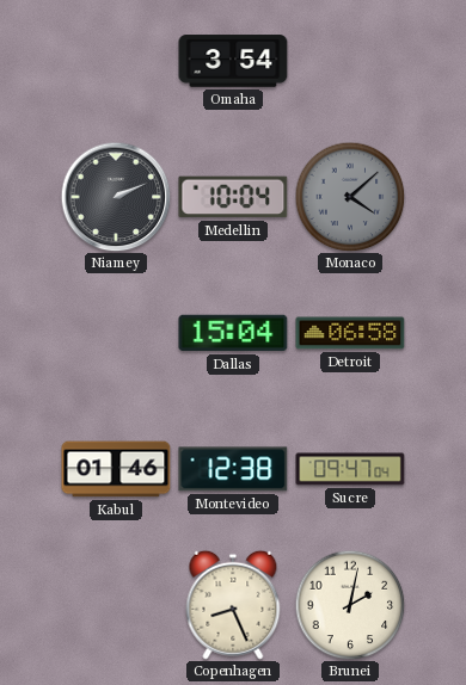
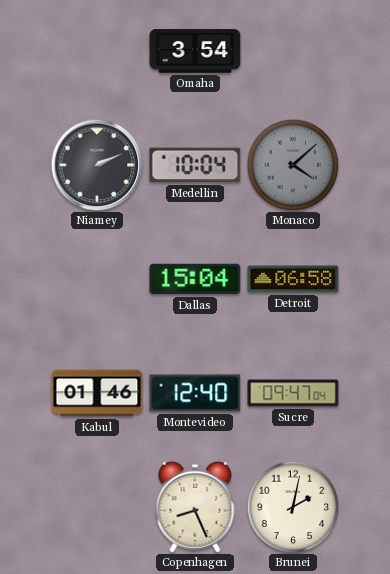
Montevideo: 12:38 -> 12:40
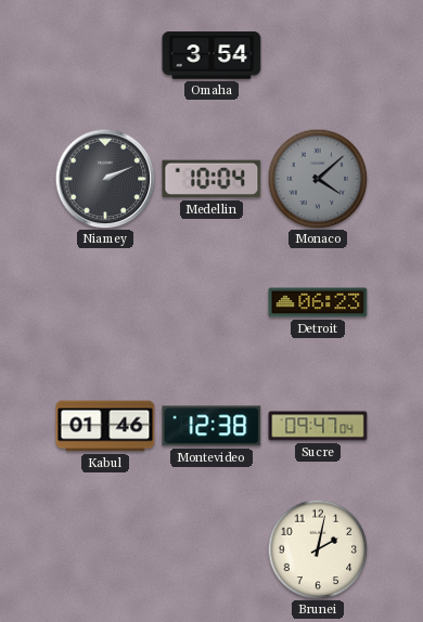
Dallas: 15:04 -> none
Detroit: 06:58 -> 06:23
Montevideo: 12:40 -> 12:38
Copenhagen: 8:26 -> none
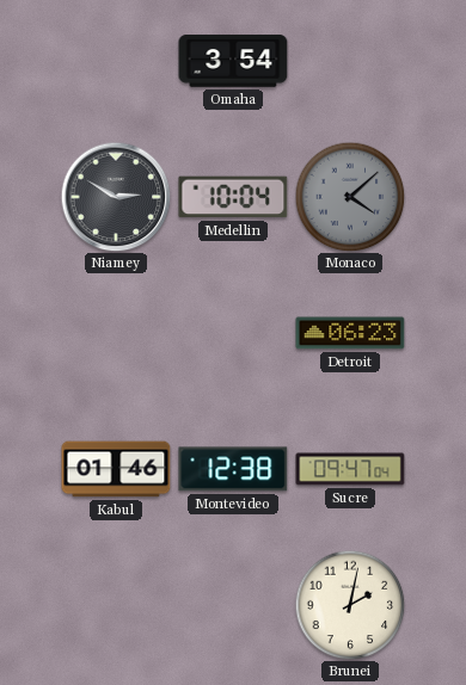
Niamey: 2:11 -> 2:50
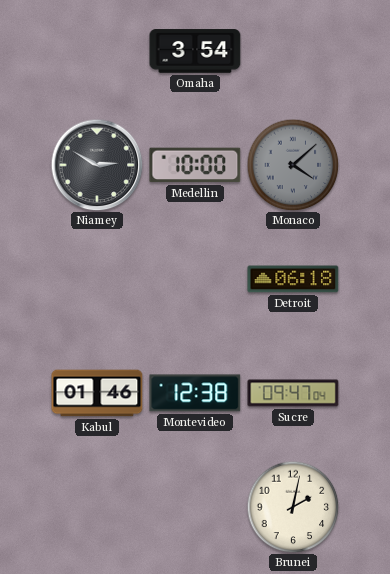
Medellin: 10:04 -> 10:00
Detroit: 06:23 -> 06:18
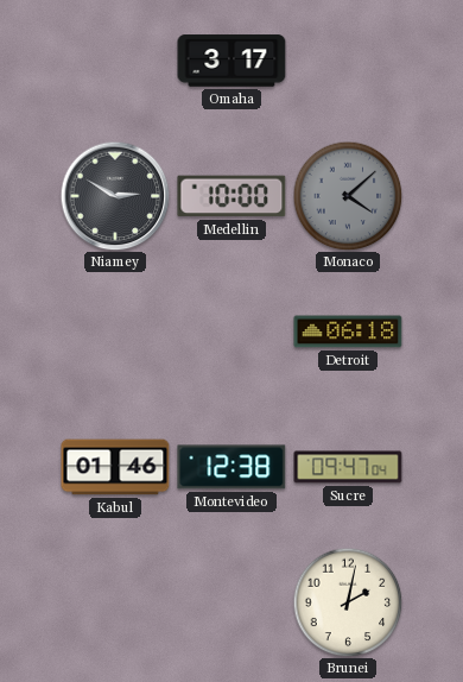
Omaha: 3:54 -> 3:17
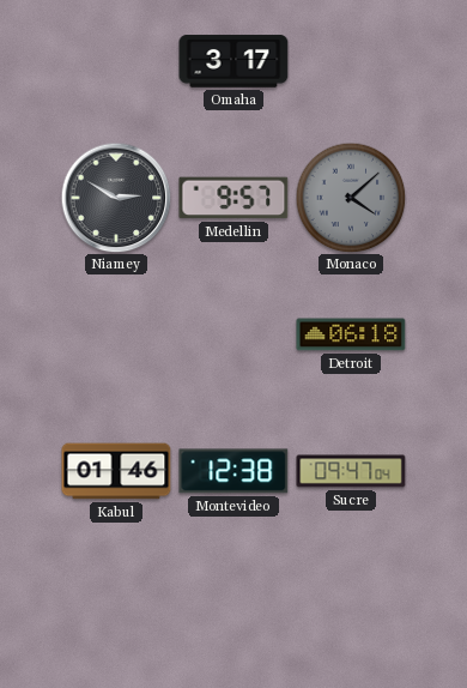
Medellin: 10:00 -> 9:57
Brunei: 2:02 -> none
